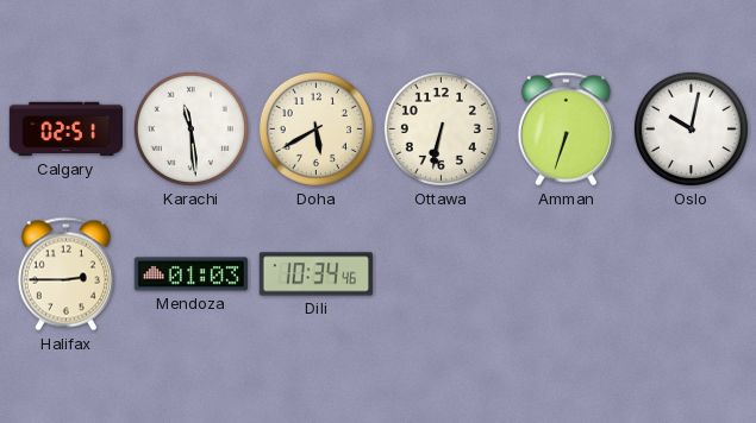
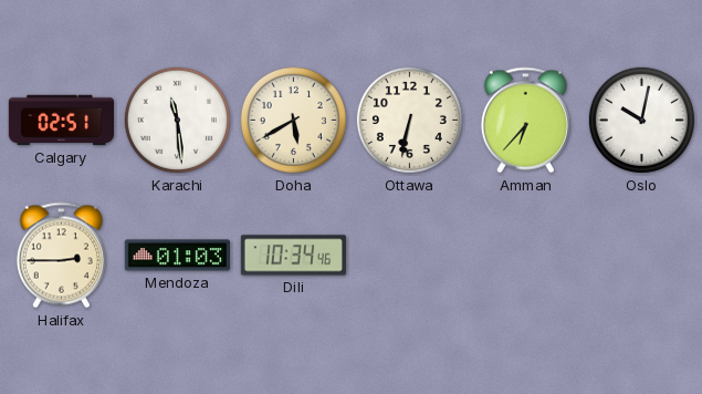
Amman: 6:33 -> 6:37
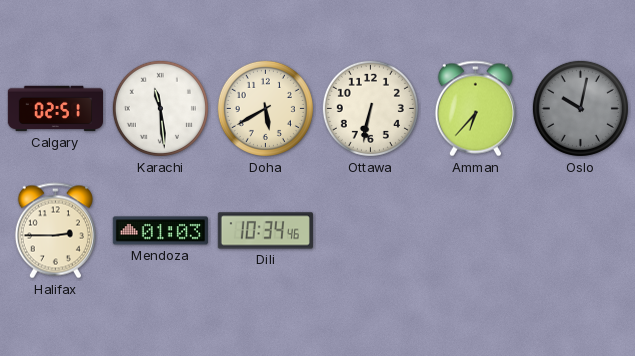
Oslo dial: white -> grey
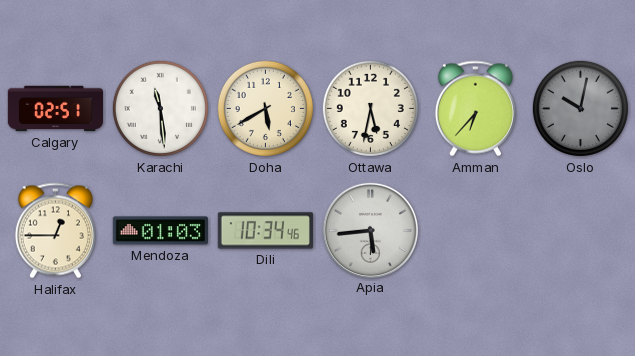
Ottawa: 6:32 -> 5:32
Halifax: 2:45 -> 12:45
Apia: none -> 5:44
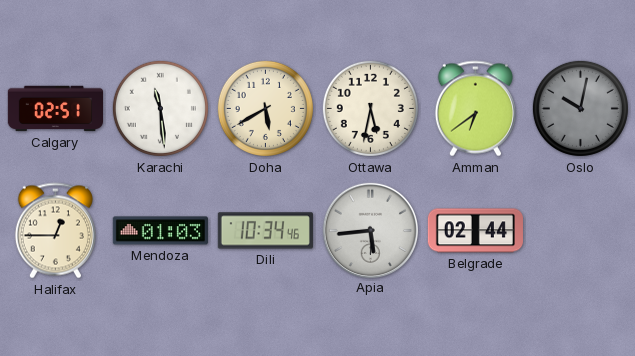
Amman: 6:37 -> 6:39
Belgrade: none -> 02:44
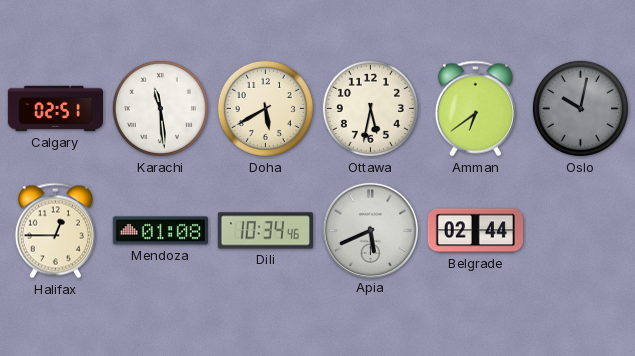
Mendoza: 01:03 -> 01:08
Apia: 5:44 -> 5:41
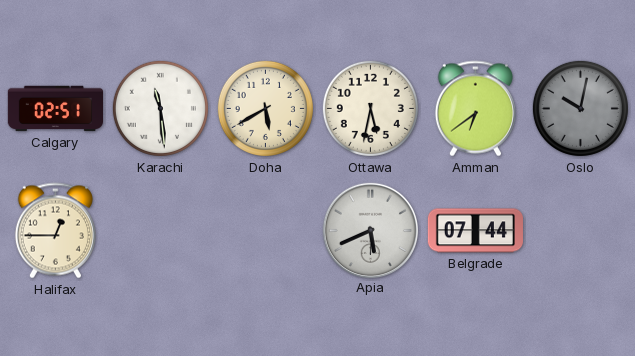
Mendoza: 01:08 -> none
Dili: 10:34 -> none
Belgrade: 02:44 -> 07:44
